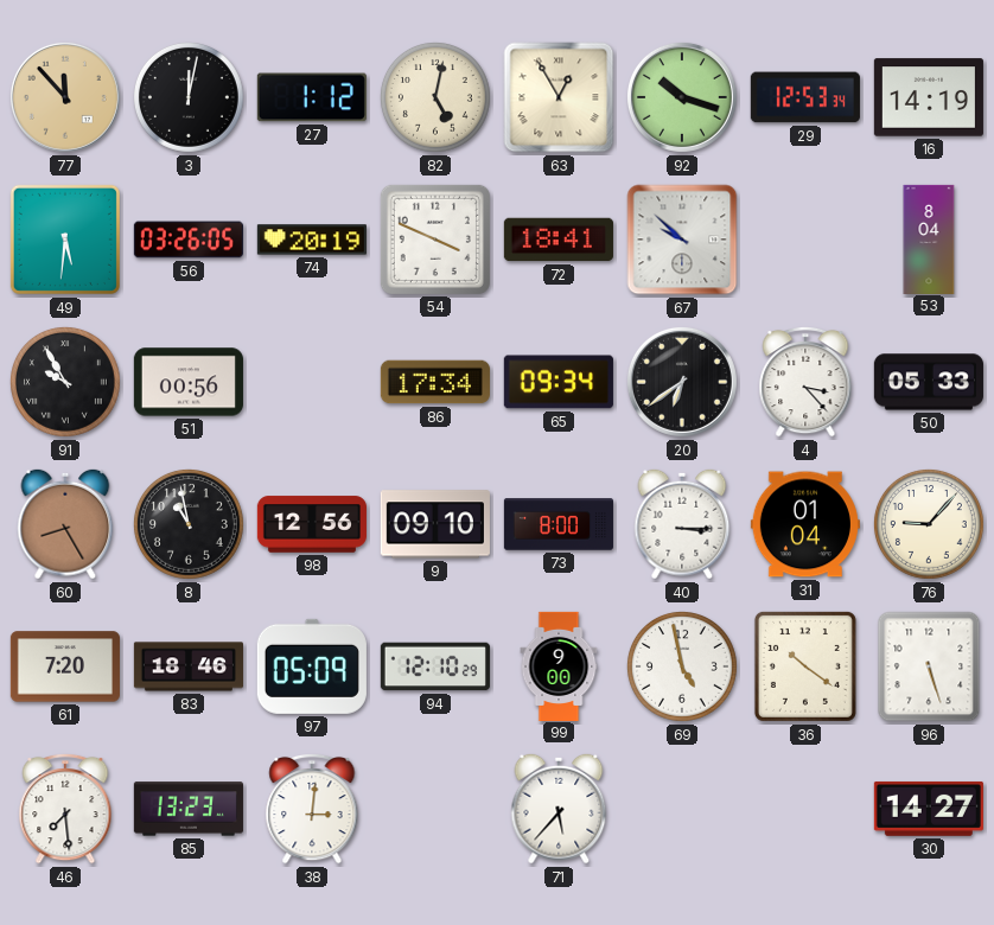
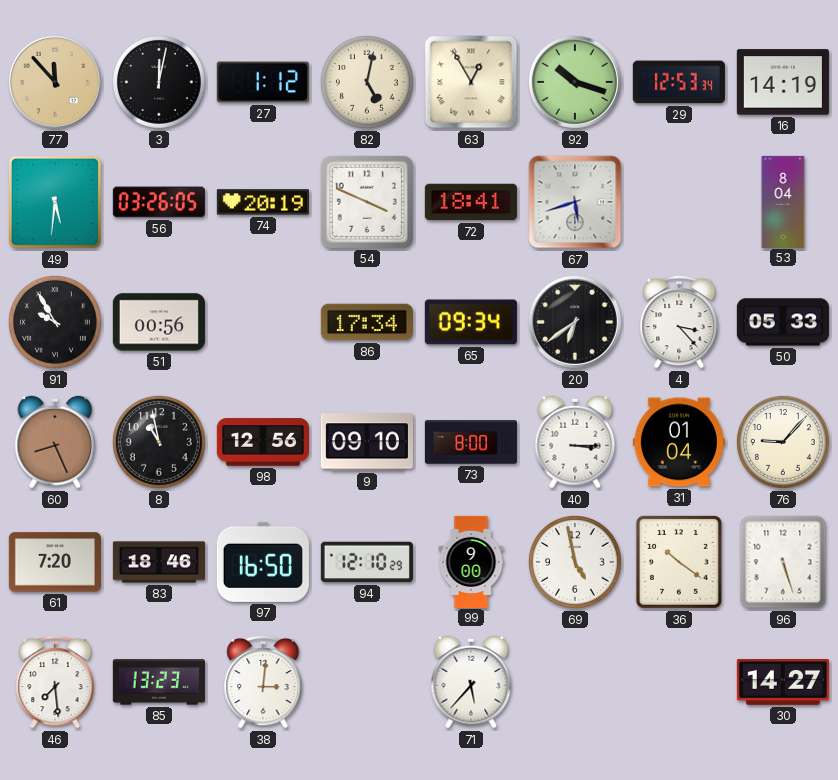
67: 9:52 -> 5:42
60: 8:25 -> 8:26
97: 05:09 -> 16:50
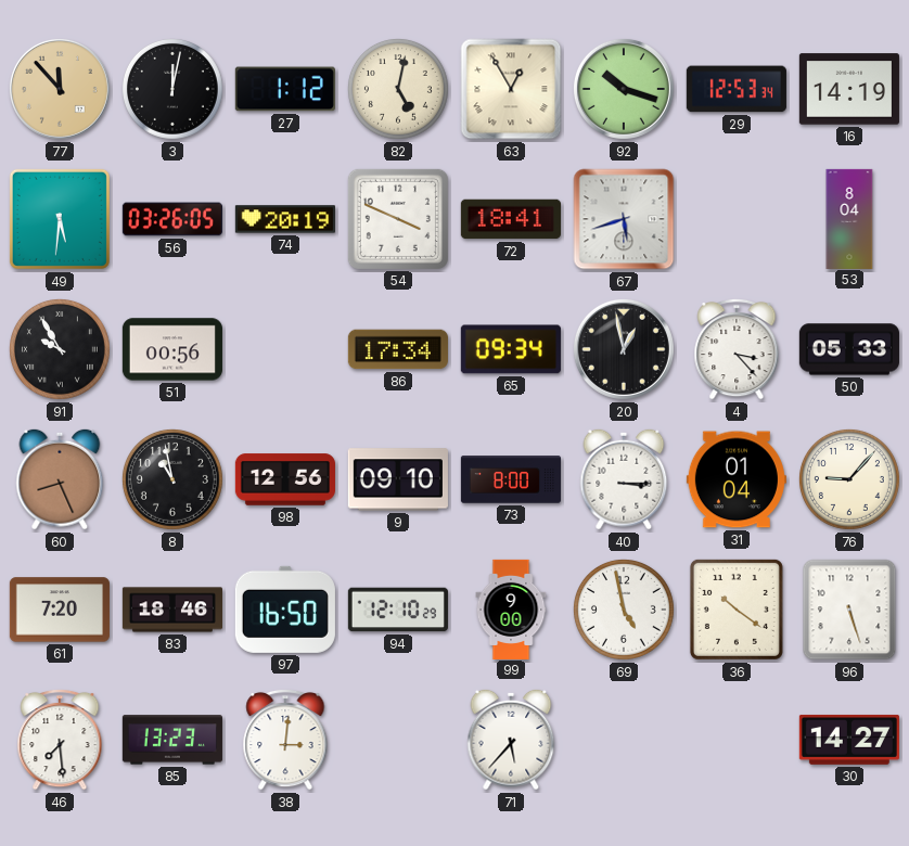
20: 6:39 -> 12:58
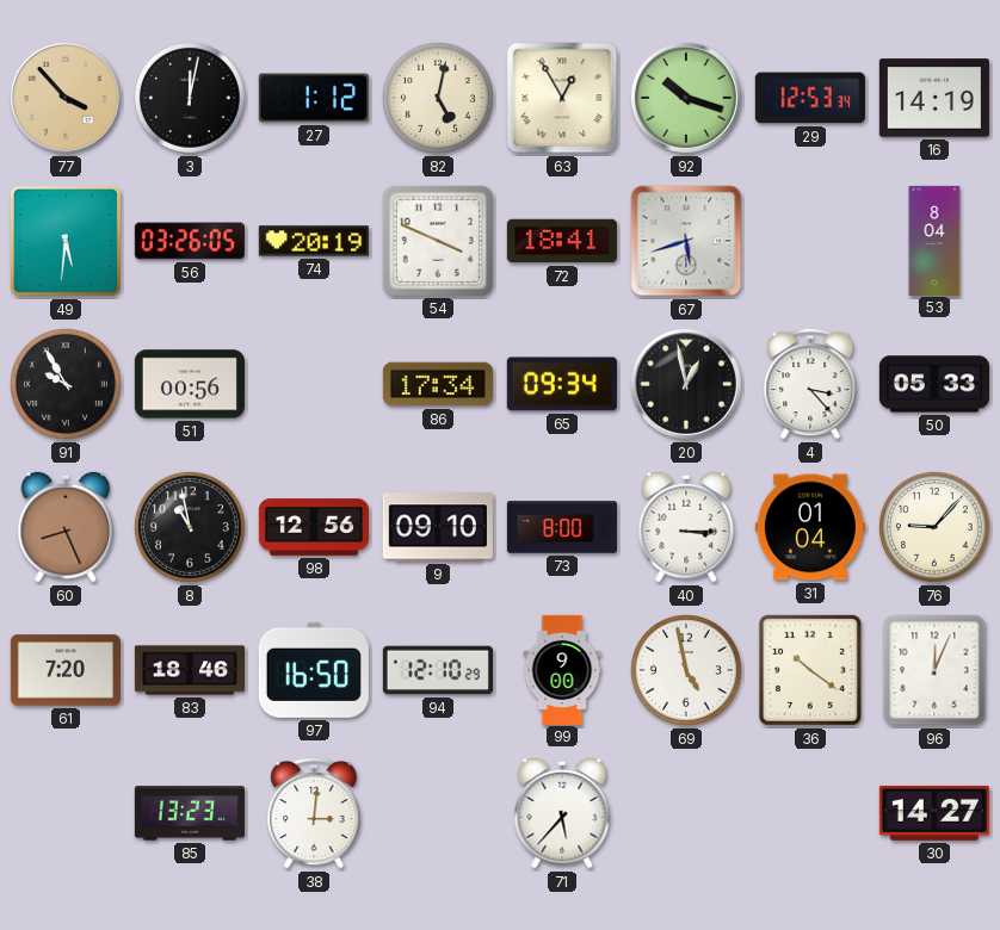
77: 11:53 -> 3:53
96: 5:27 -> 12:04
46: 7:29 -> none
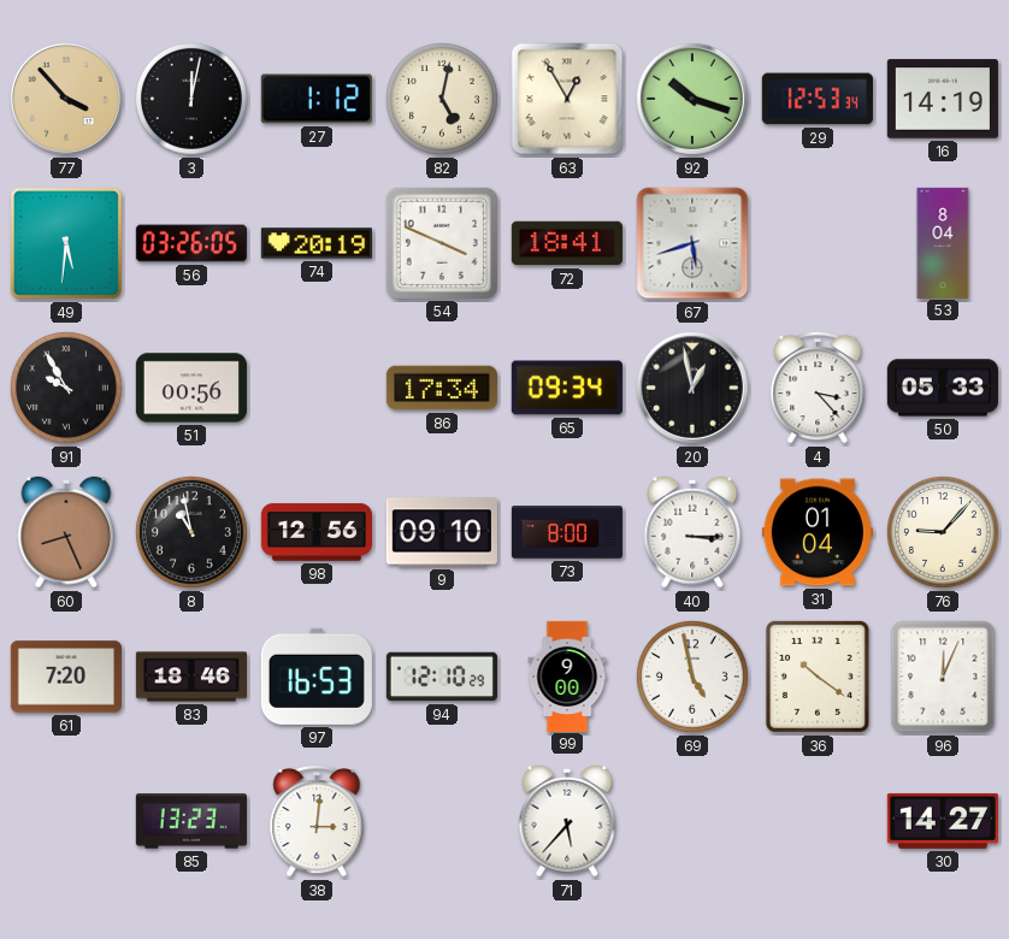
97: 16:50 -> 16:53
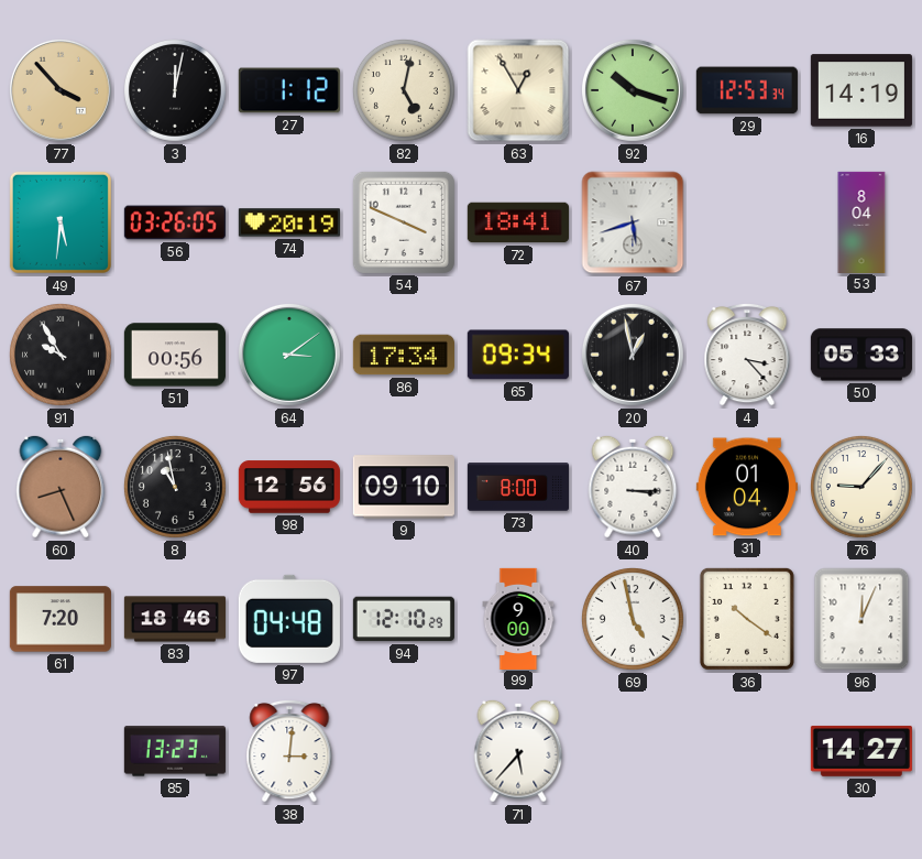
64: none -> 3:09
97: 16:53 -> 04:48
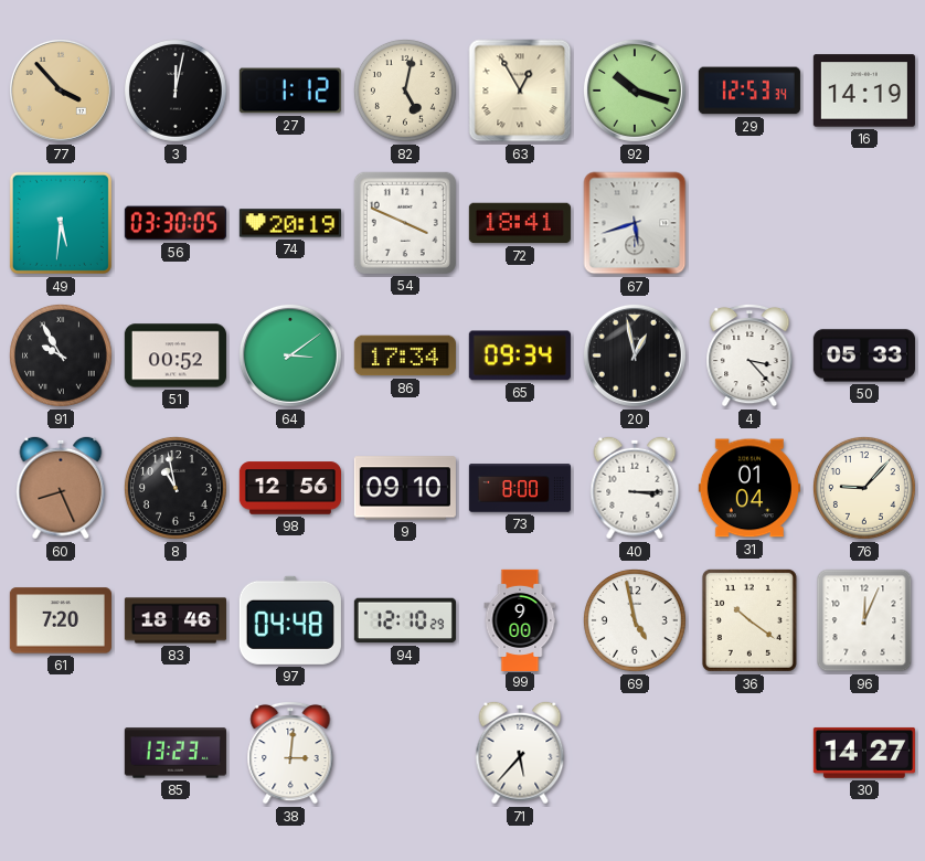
56: 03:26 -> 03:30
53: 8:04 -> none
51: 00:56 -> 00:52
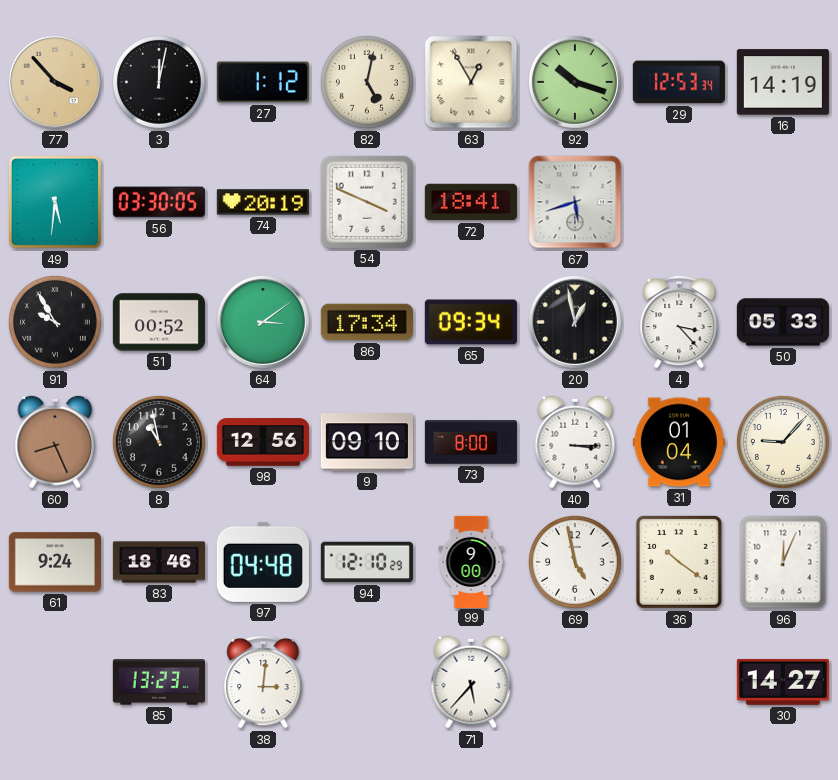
61: 7:20 -> 9:24
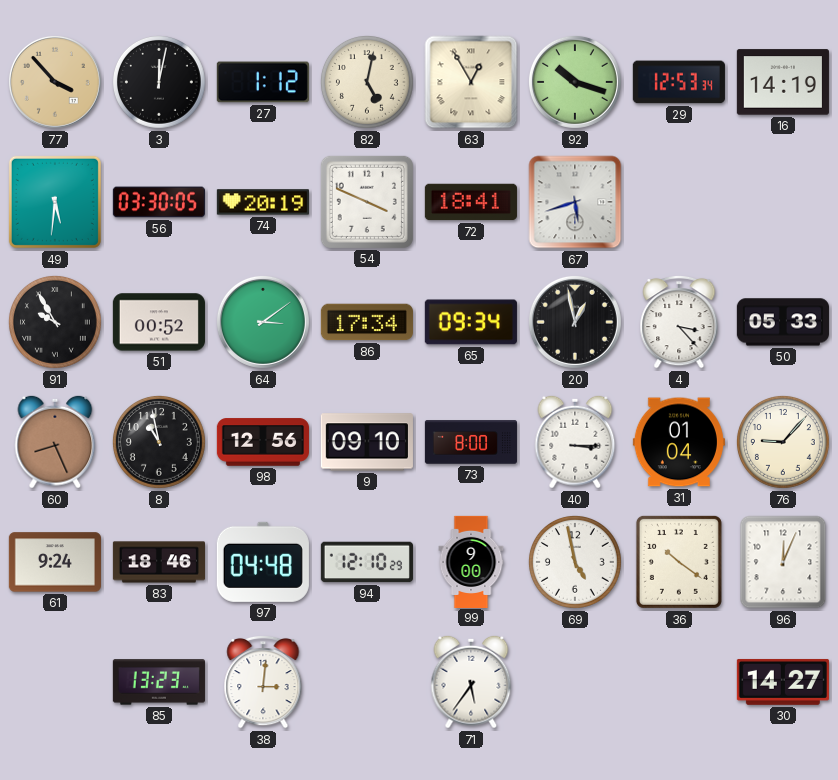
71: 5:37 -> 5:36
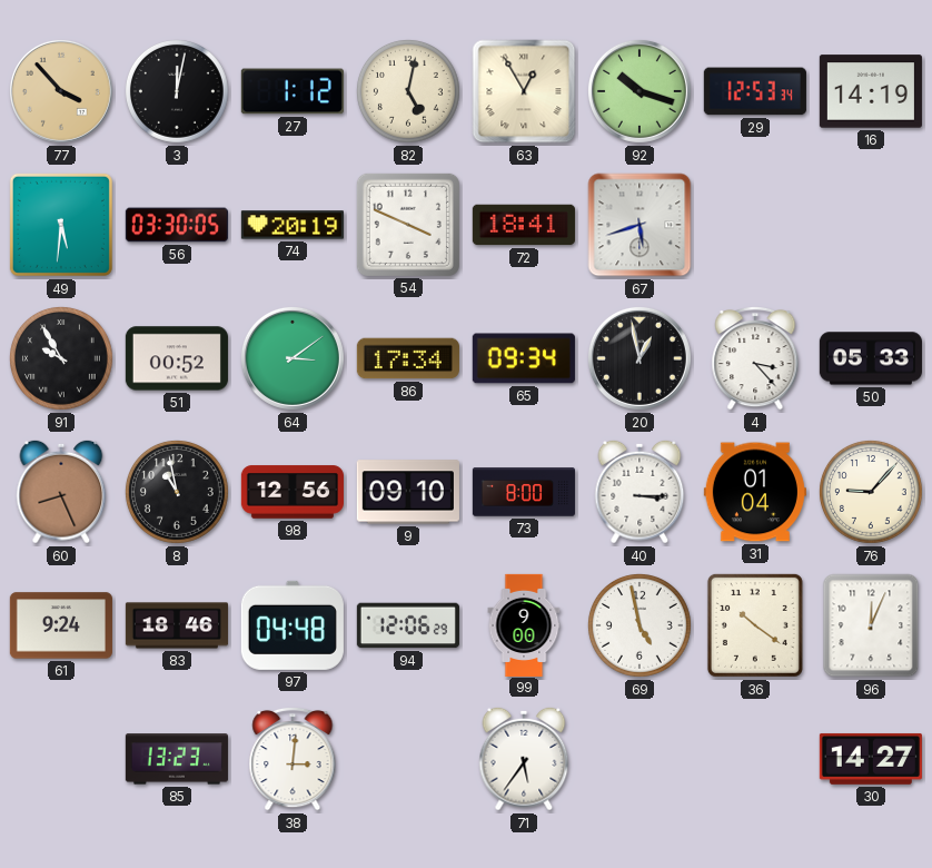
94: 12:10 -> 12:06
